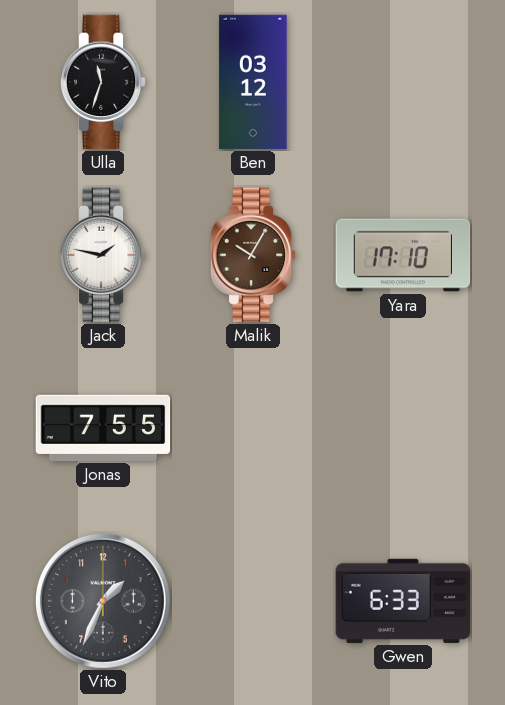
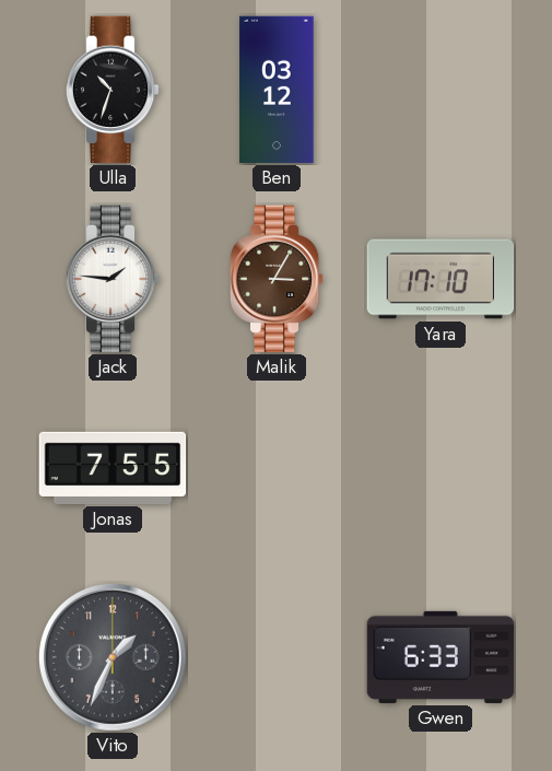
Ulla: 11:33 -> 10:33
Jack: 1:47 -> 1:46
Malik: 10:05 -> 3:05
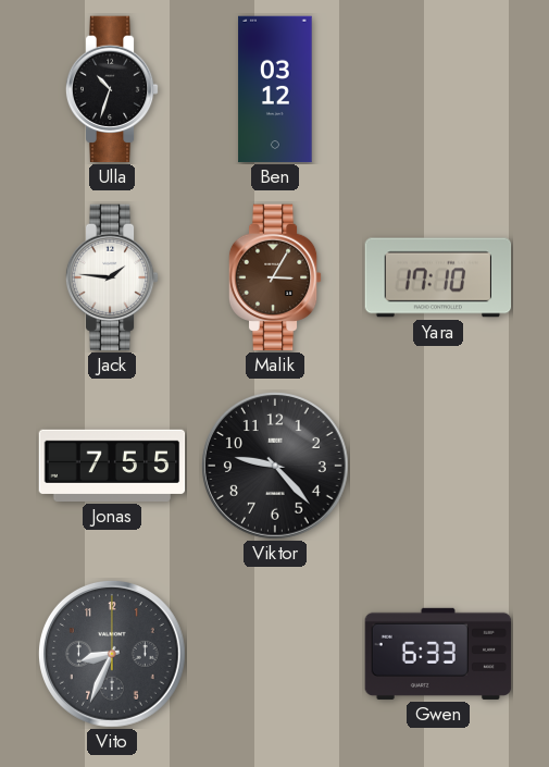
Viktor: none -> 9:23
Vito: 1:34 -> 8:34
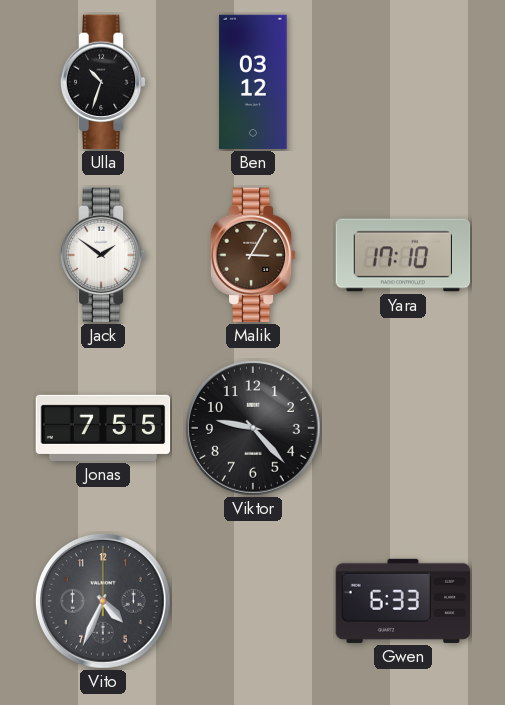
Jack: 1:46 -> 1:51
Vito: 8:34 -> 4:34
